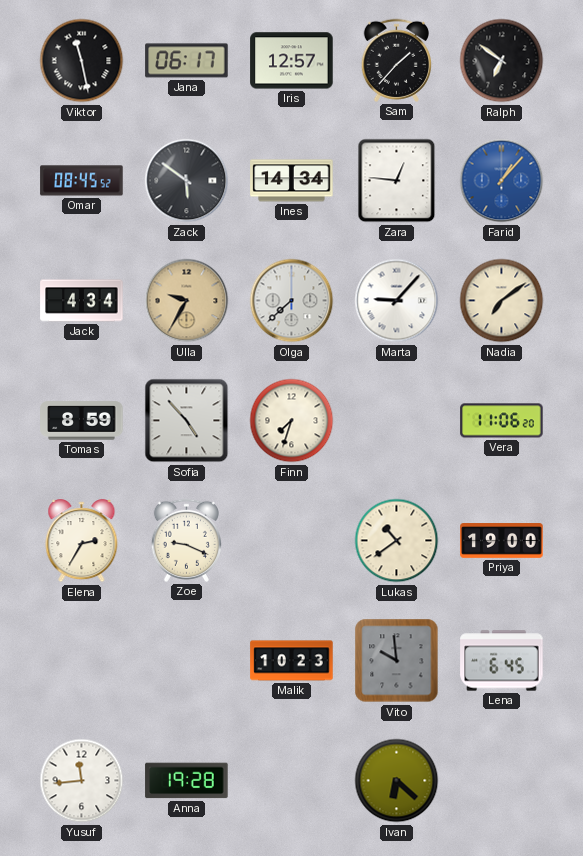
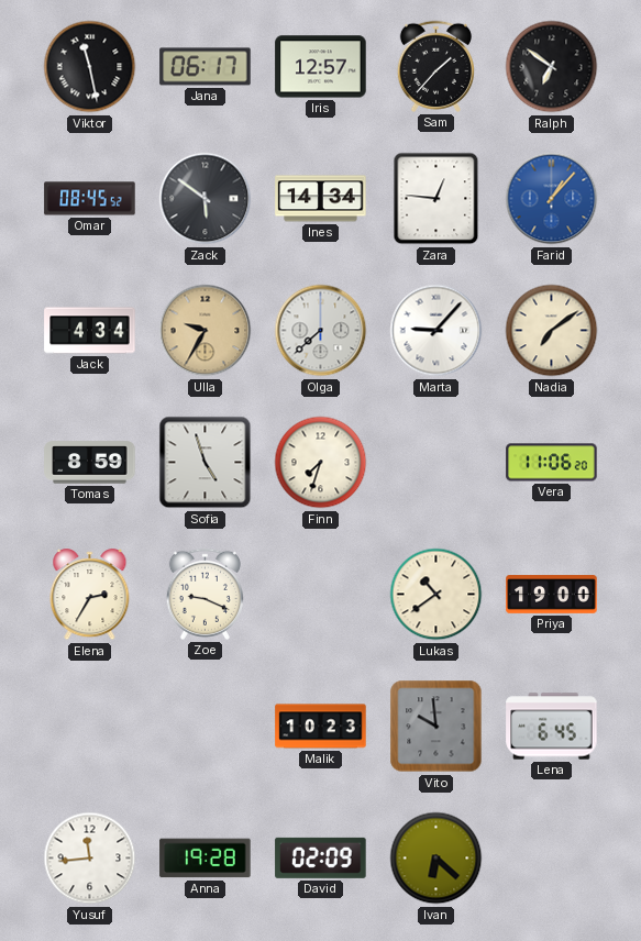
Sofia: 4:53 -> 4:57
David: none -> 02:09
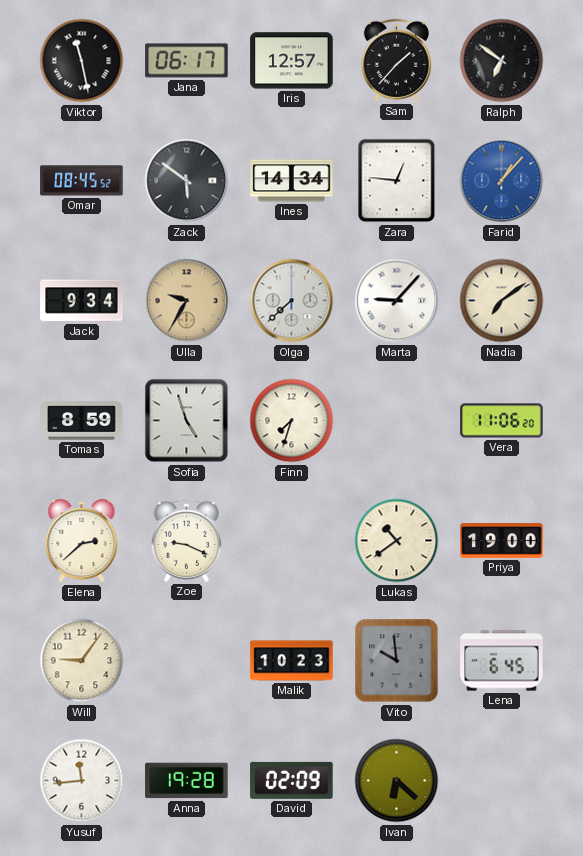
Jack: 4:34 -> 9:34
Elena: 2:35 -> 2:38
Will: none -> 9:06
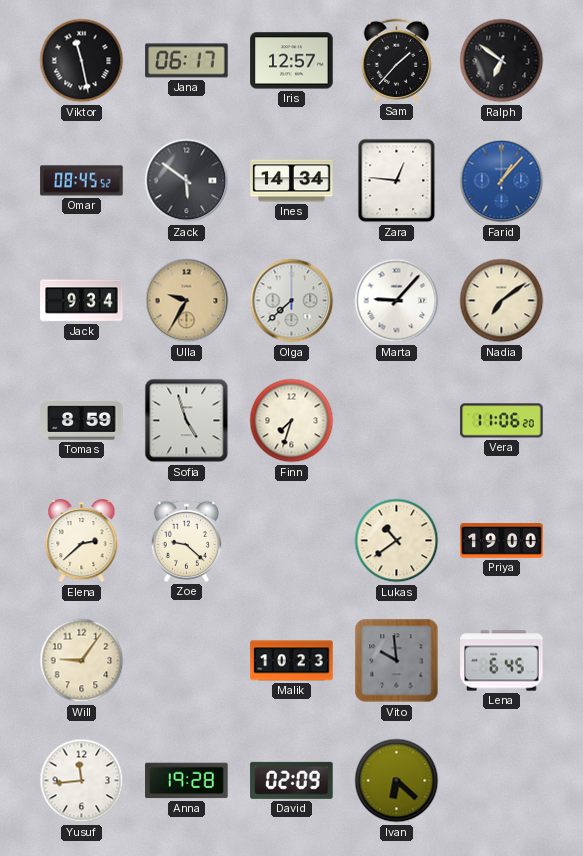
Zoe: 9:19 -> 9:22
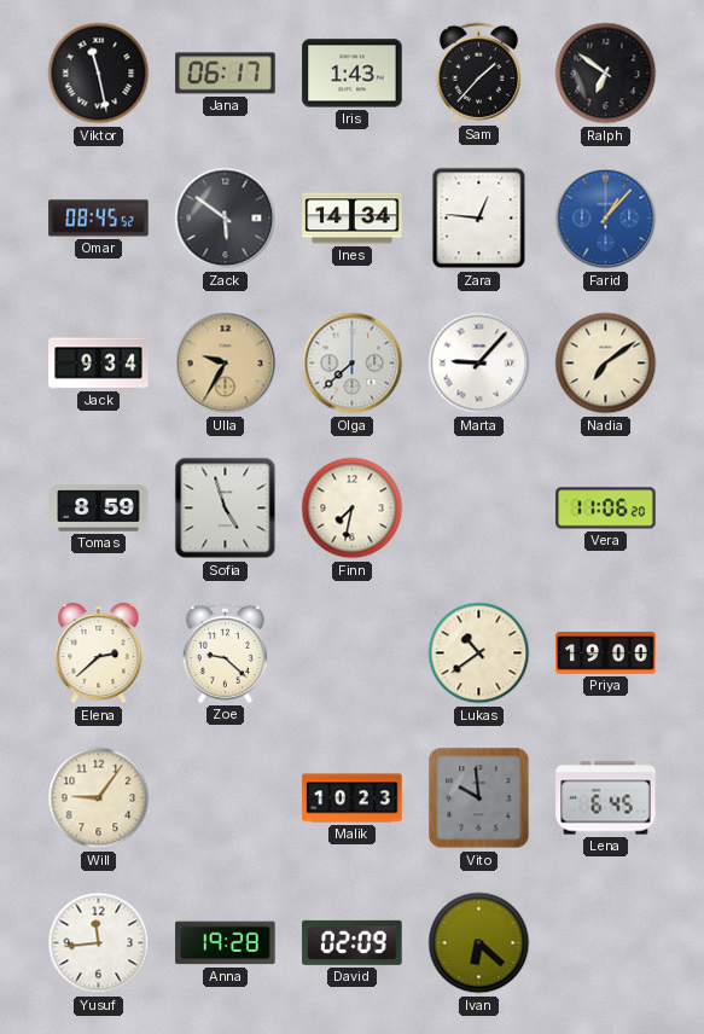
Iris: 12:57 -> 1:43
Finn: 7:33 -> 7:32
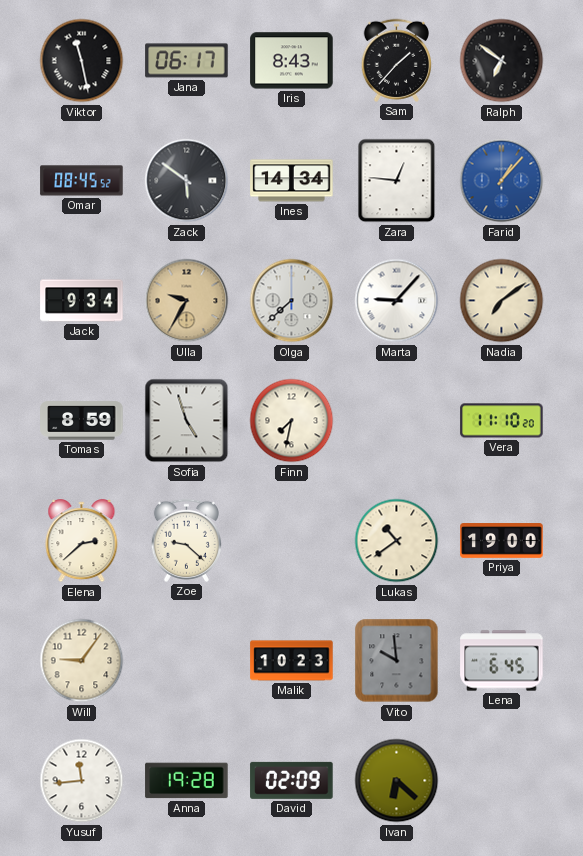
Iris: 1:43 -> 8:43
Vera: 11:06 -> 11:10
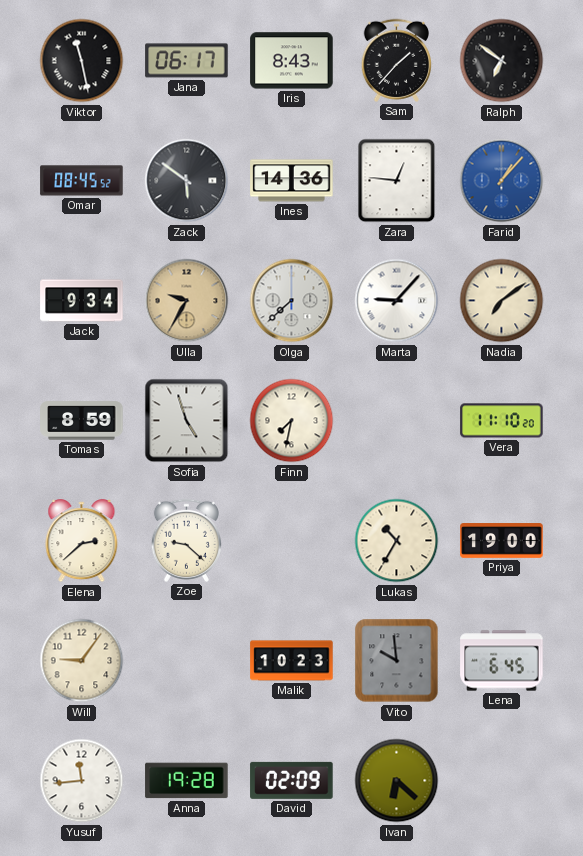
Ines: 14:34 -> 14:36
Lukas: 10:39 -> 10:35
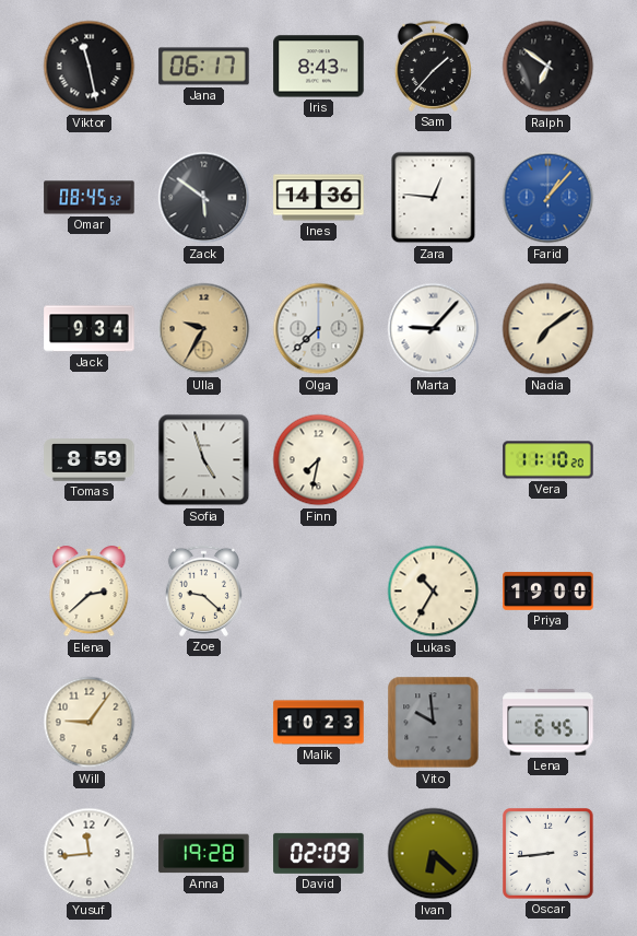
Oscar: none -> 8:44
